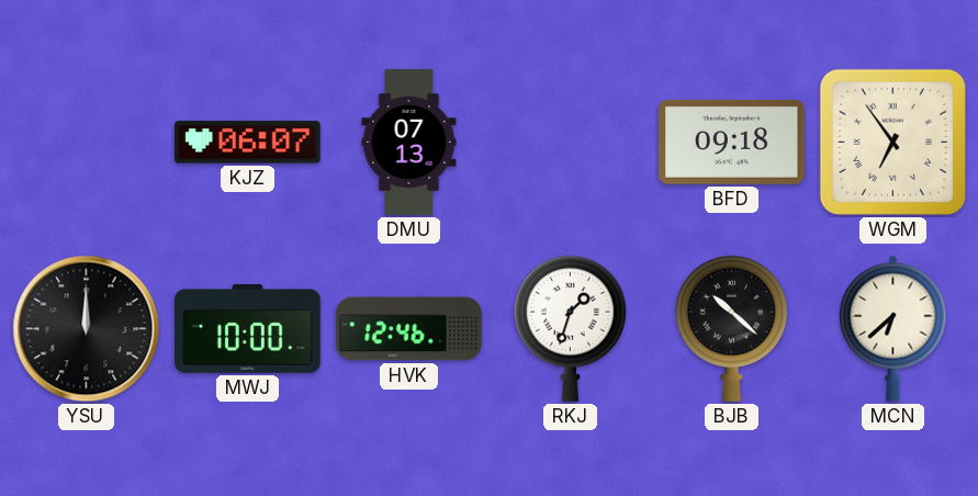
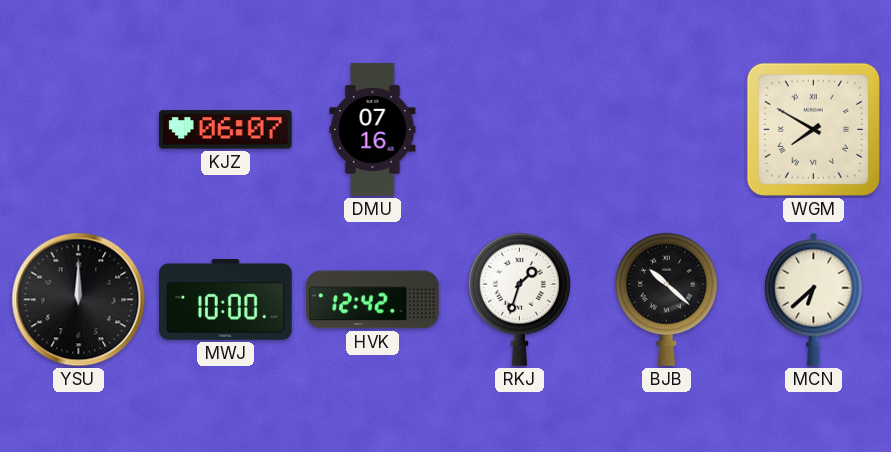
DMU: 07:13 -> 07:16
BFD: 09:18 -> none
WGM: 6:54 -> 7:50
HVK: 12:46 -> 12:42
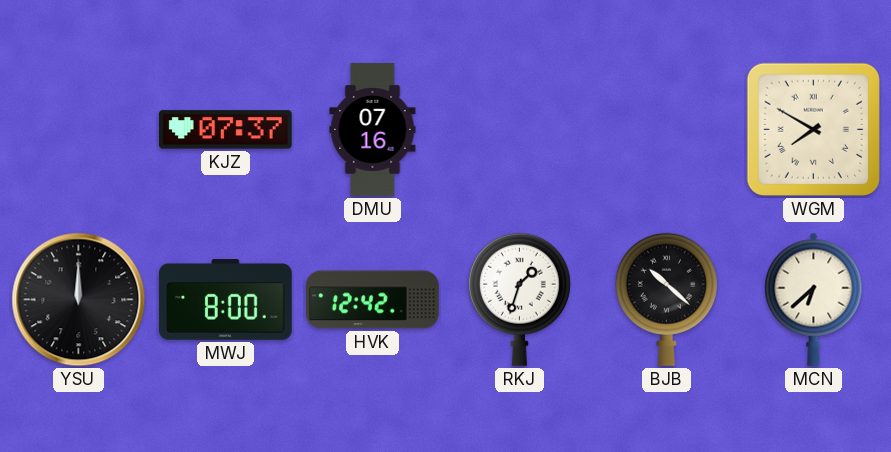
KJZ: 06:07 -> 07:37
MWJ: 10:00 -> 8:00
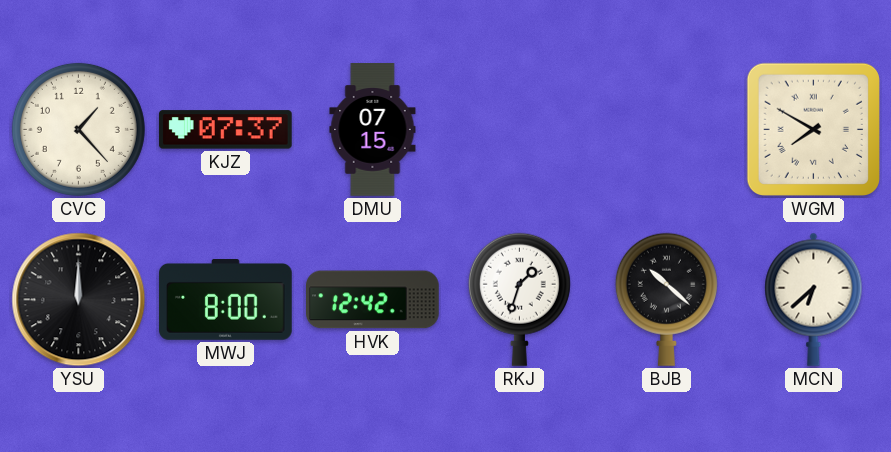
CVC: none -> 1:23
DMU: 07:16 -> 07:15
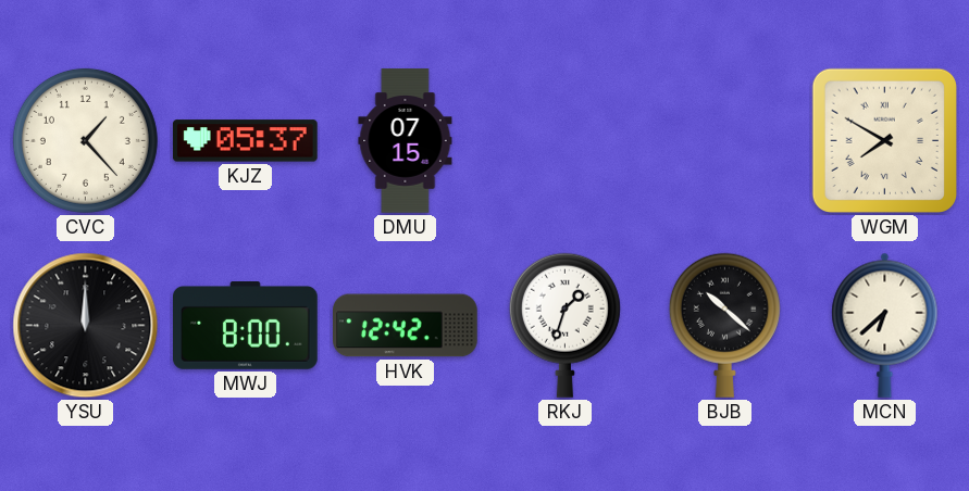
KJZ: 07:37 -> 05:37
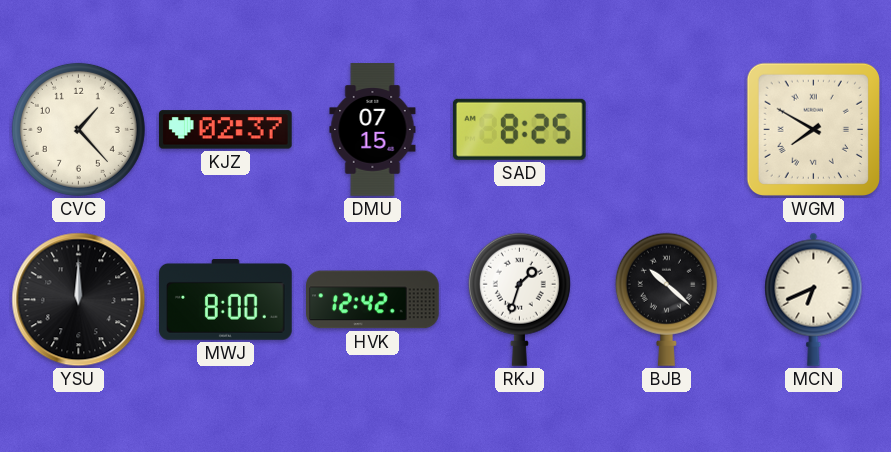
KJZ: 05:37 -> 02:37
SAD: none -> 8:25
MCN: 6:38 -> 6:41
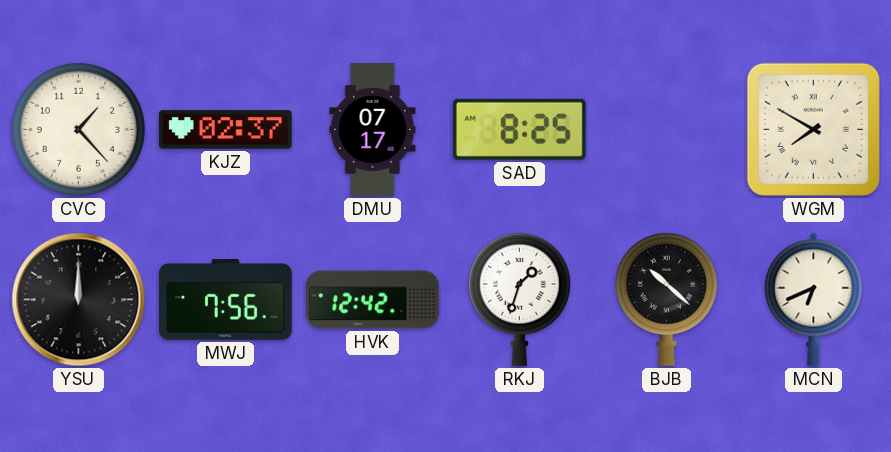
DMU: 07:15 -> 07:17
MWJ: 8:00 -> 7:56
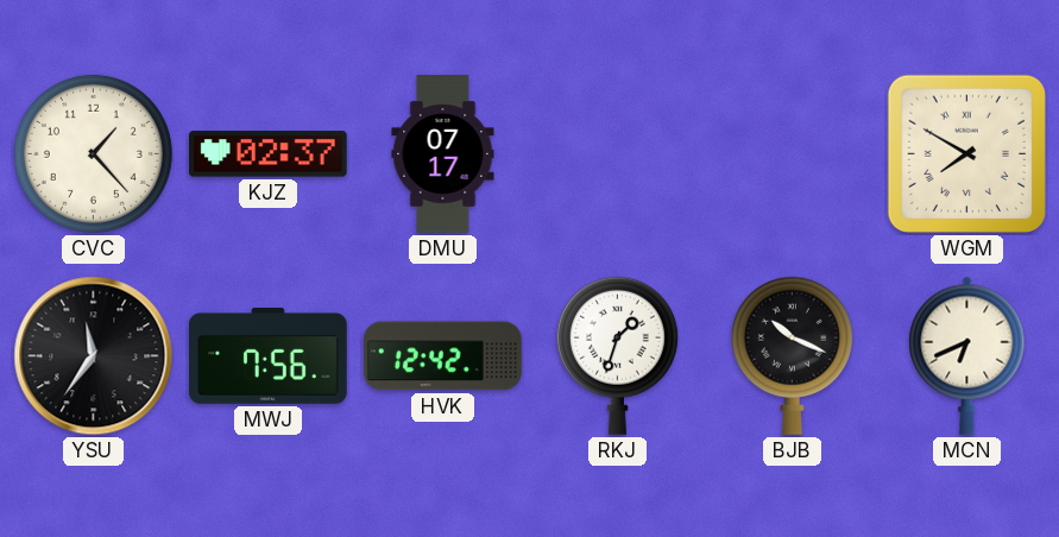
SAD: 8:25 -> none
YSU: 12:00 -> 11:36
BJB: 10:22 -> 10:19
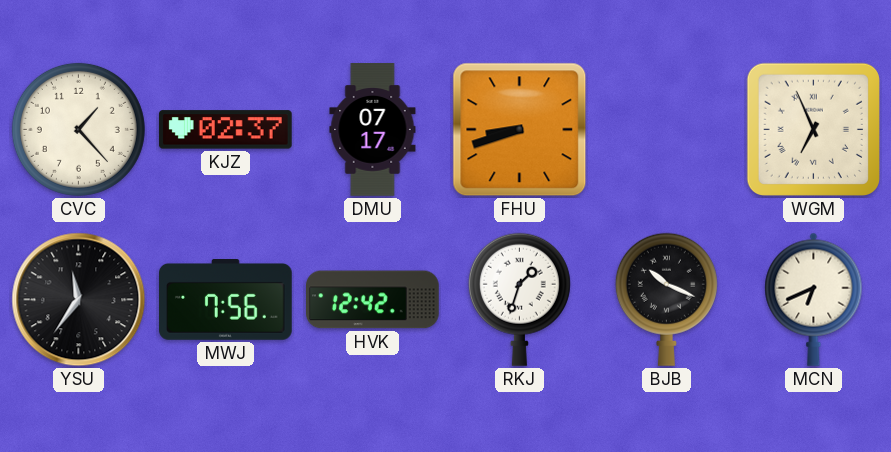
FHU: none -> 8:42
WGM: 7:50 -> 6:56
